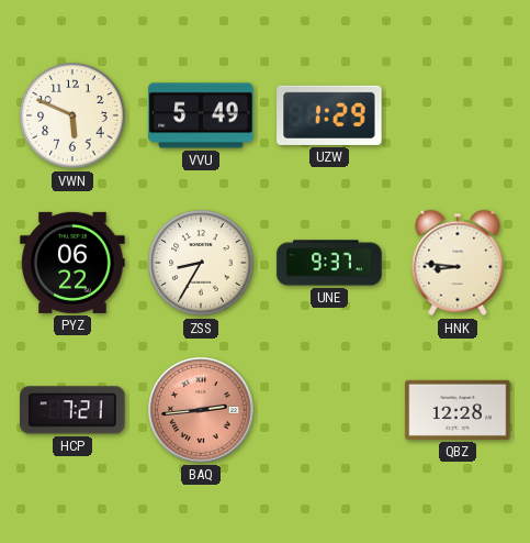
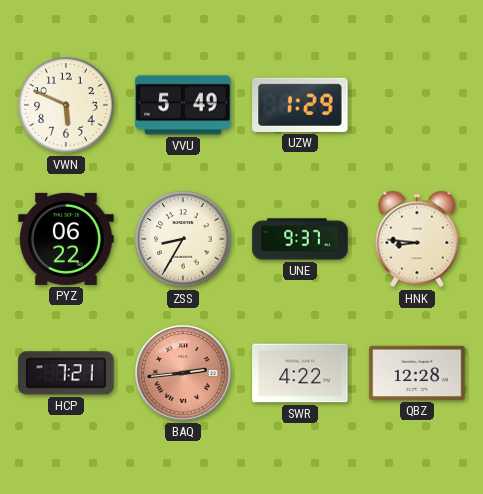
SWR: none -> 4:22
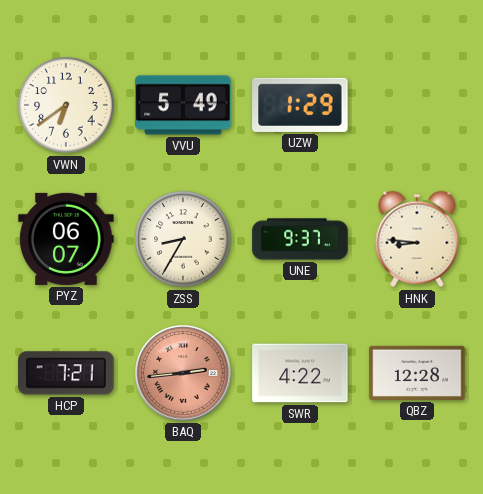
VWN: 5:49 -> 6:39
PYZ: 06:22 -> 06:07
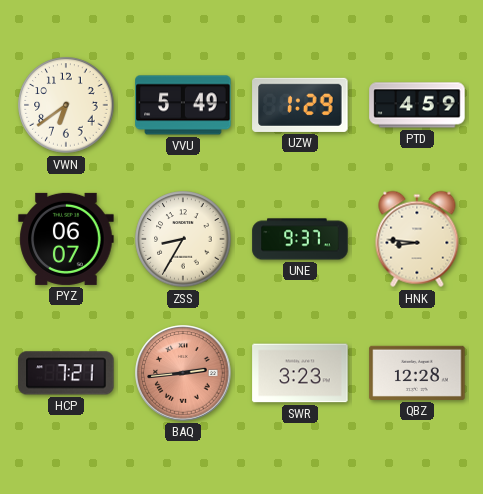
PTD: none -> 4:59
SWR: 4:22 -> 3:23
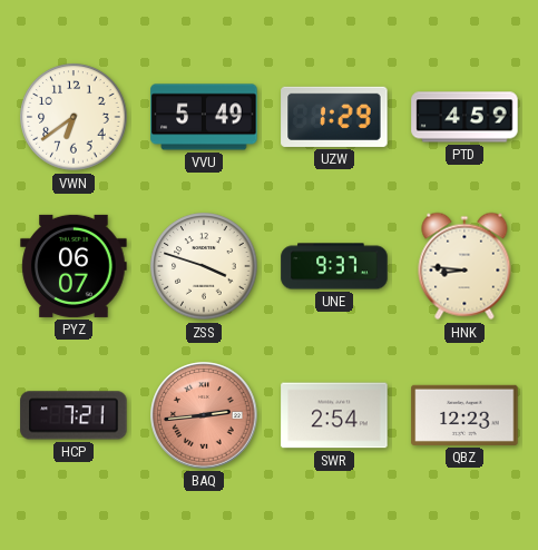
ZSS: 8:35 -> 3:48
SWR: 3:23 -> 2:54
QBZ: 12:28 -> 12:23
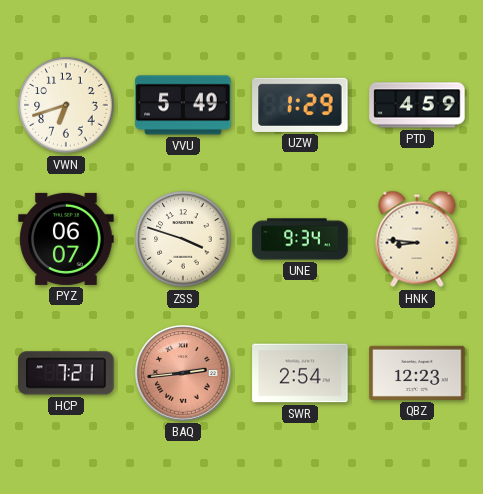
VWN: 6:39 -> 6:42
UNE: 9:37 -> 9:34
